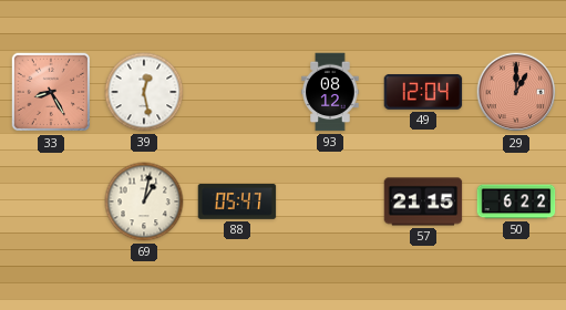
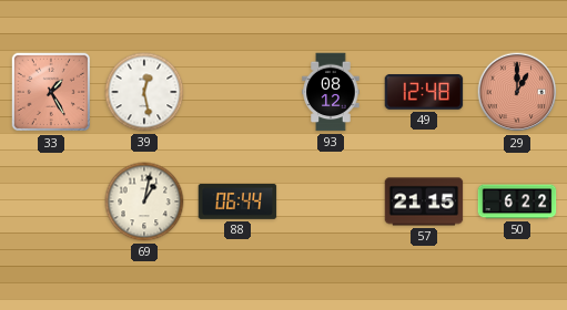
33: 8:25 -> 1:25
49: 12:04 -> 12:48
88: 05:47 -> 06:44
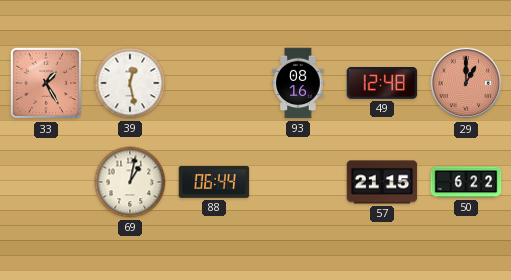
93: 08:12 -> 08:16
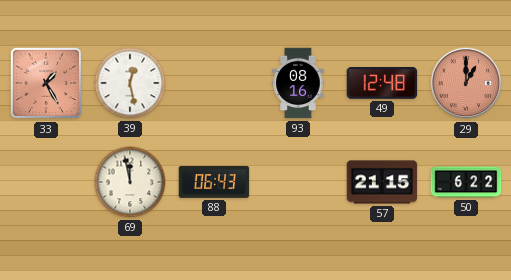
69: 1:02 -> 11:58
88: 06:44 -> 06:43
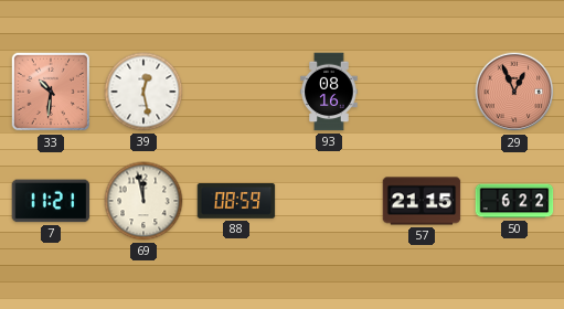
33: 1:25 -> 10:31
49: 12:48 -> none
29: 1:00 -> 12:56
7: none -> 11:21
88: 06:43 -> 08:59
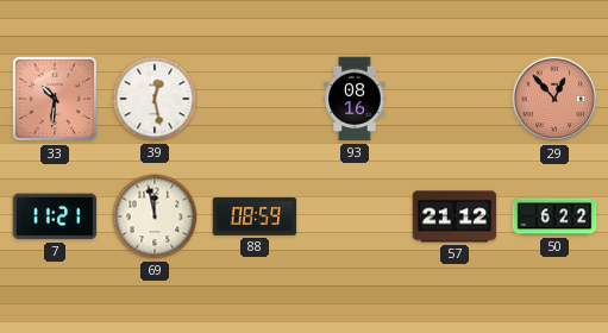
29: 12:56 -> 12:53
57: 21:15 -> 21:12
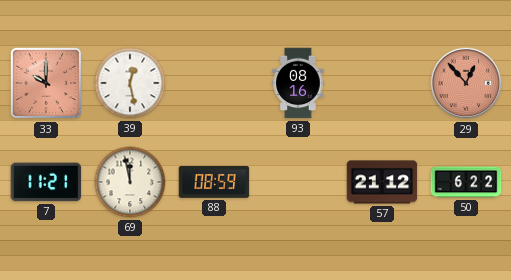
33: 10:31 -> 10:00
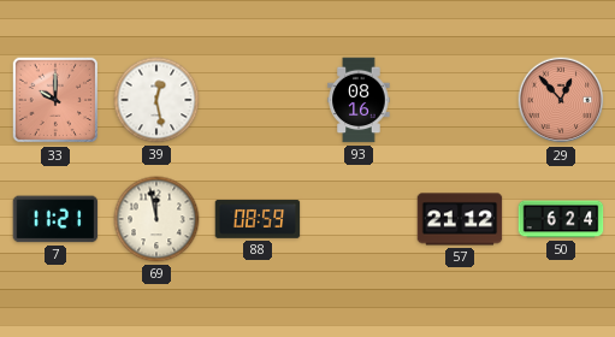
50: 6:22 -> 6:24
